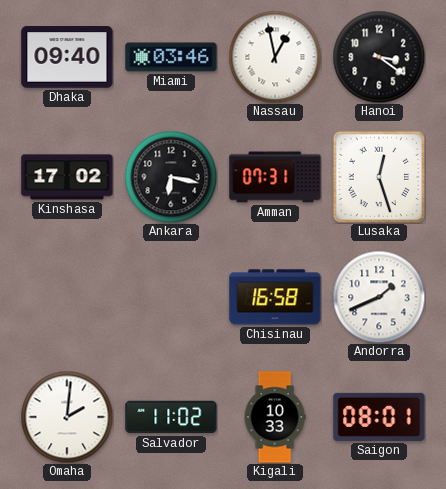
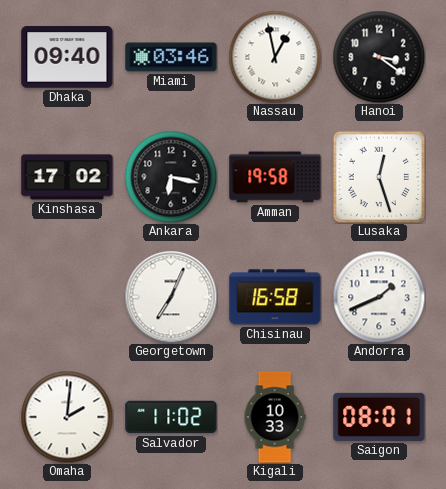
Amman: 07:31 -> 19:58
Georgetown: none -> 7:04
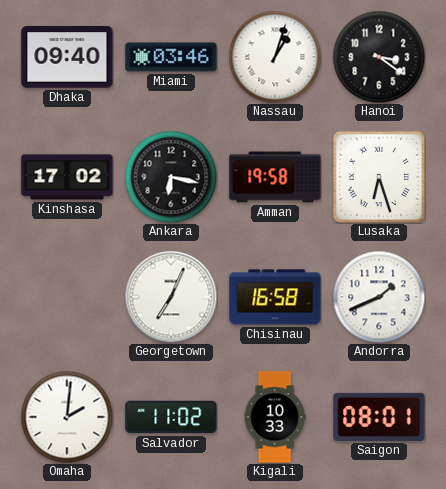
Nassau: 12:58 -> 1:03
Lusaka: 12:27 -> 6:27
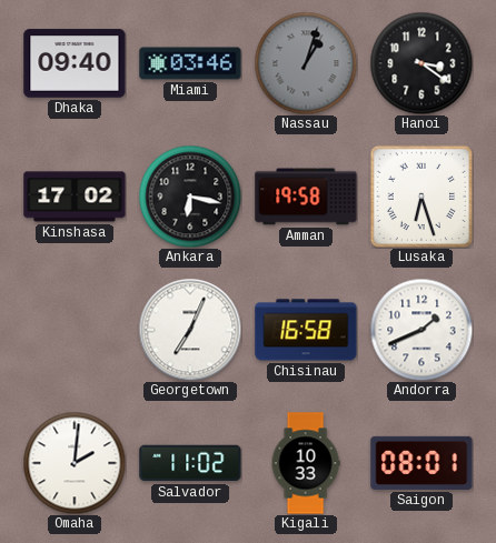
Nassau dial: white -> grey
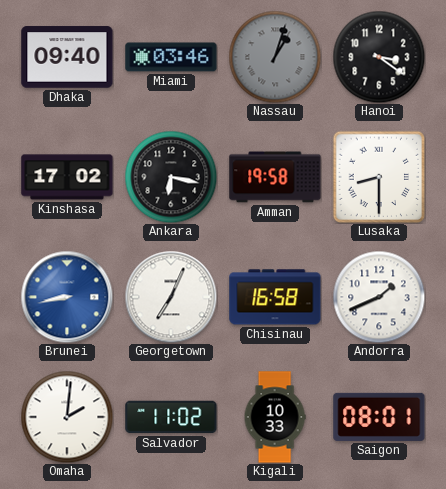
Lusaka: 6:27 -> 8:30
Brunei: none -> 8:43
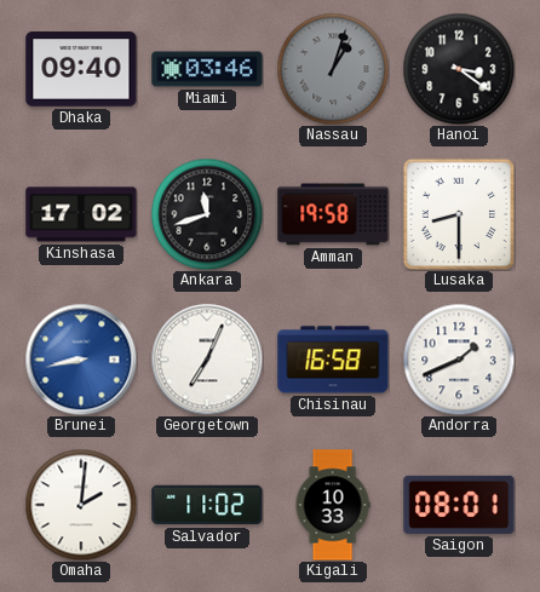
Ankara: 6:17 -> 11:42
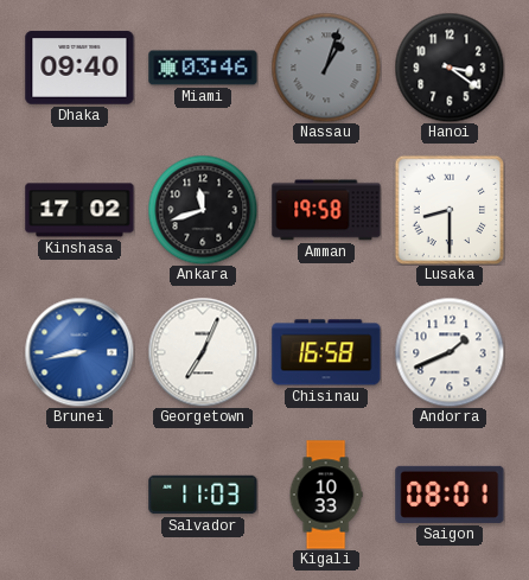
Omaha: 2:01 -> none
Salvador: 11:02 -> 11:03
